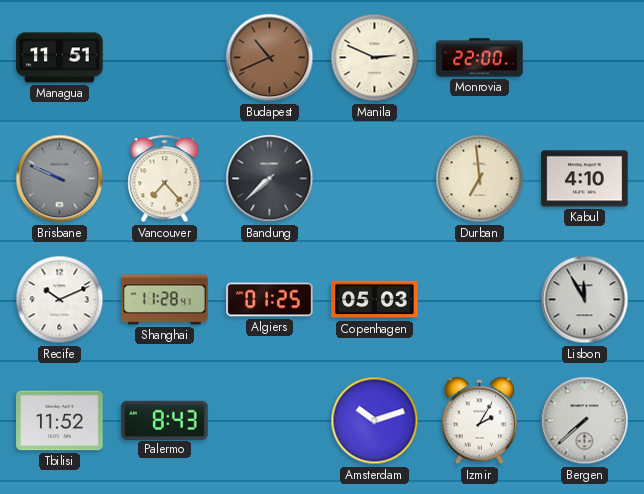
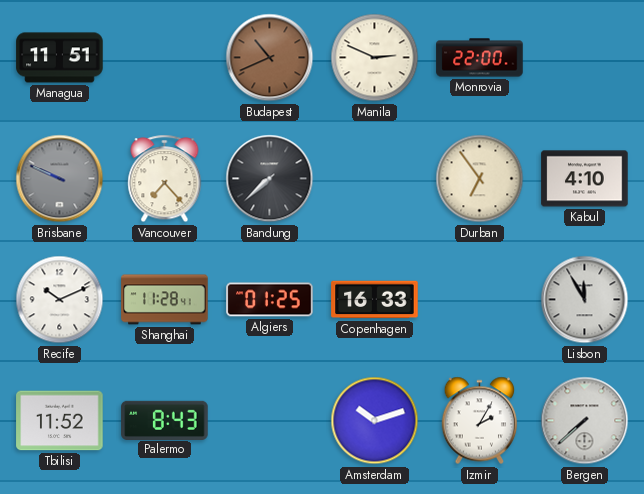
Durban: 6:59 -> 6:54
Copenhagen: 05:03 -> 16:33
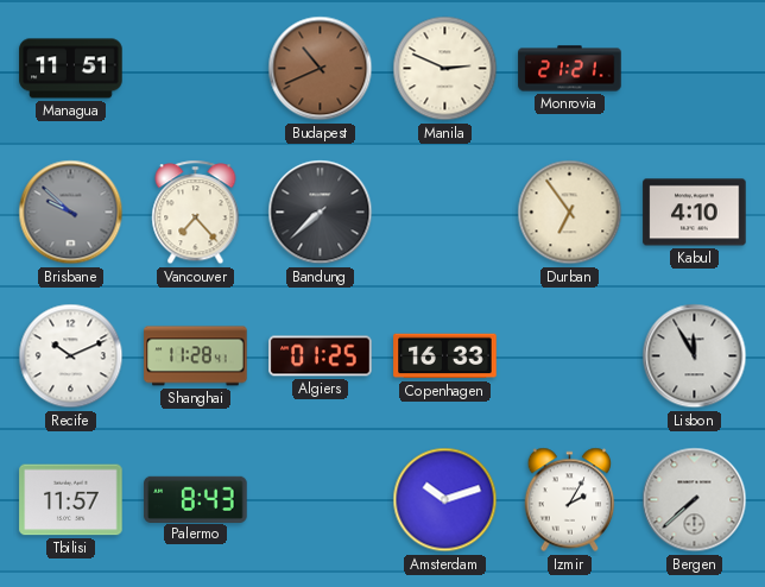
Monrovia: 22:00 -> 21:21
Brisbane: 9:49 -> 9:52
Tbilisi: 11:52 -> 11:57
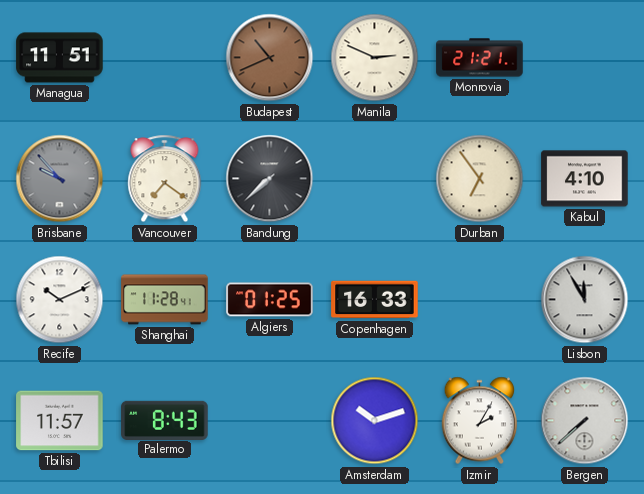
Brisbane: 9:52 -> 9:53
Vancouver: 7:23 -> 7:21
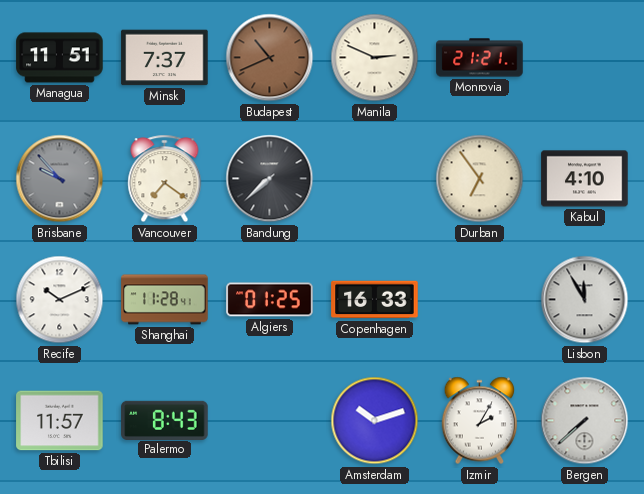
Minsk: none -> 7:37
